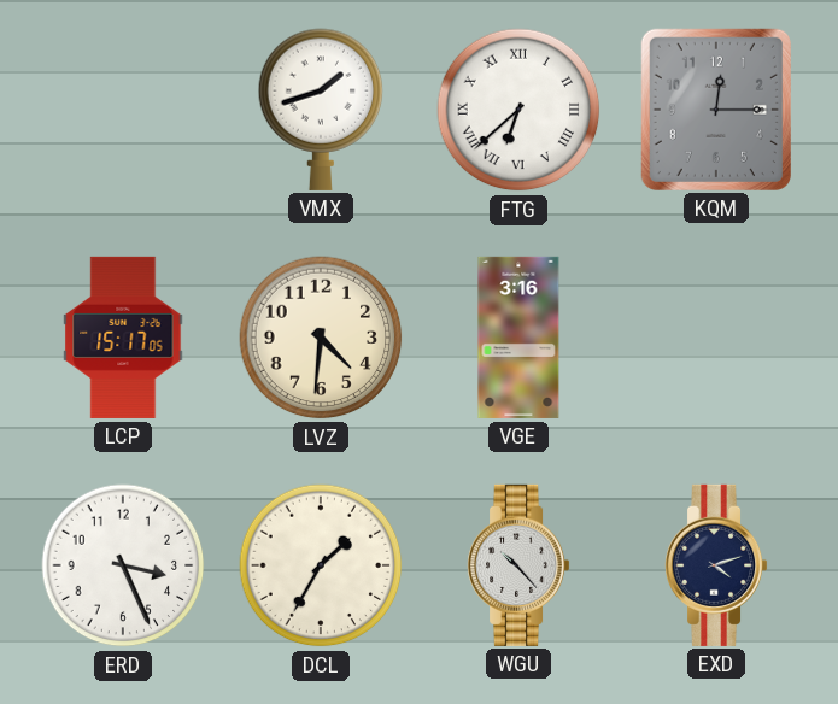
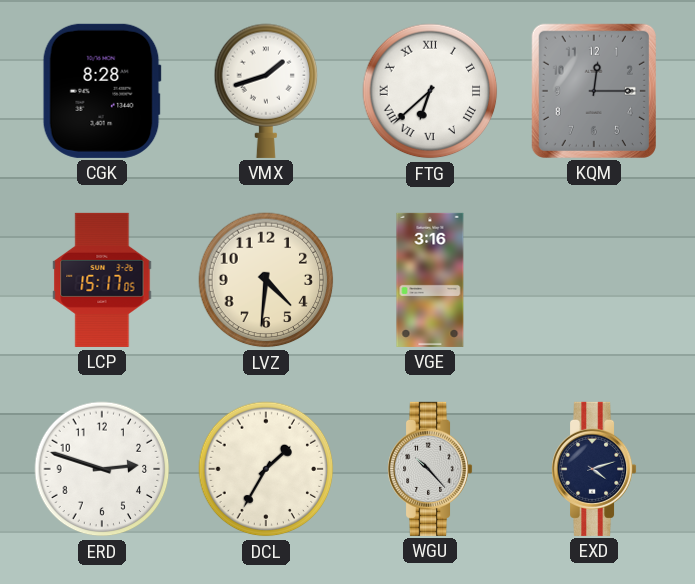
CGK: none -> 8:28
ERD: 3:26 -> 2:48
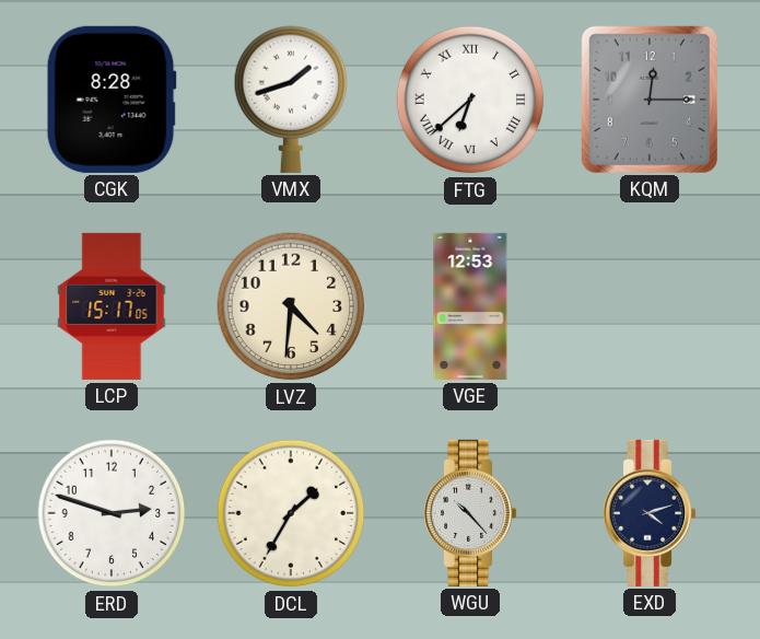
VGE: 3:16 -> 12:53
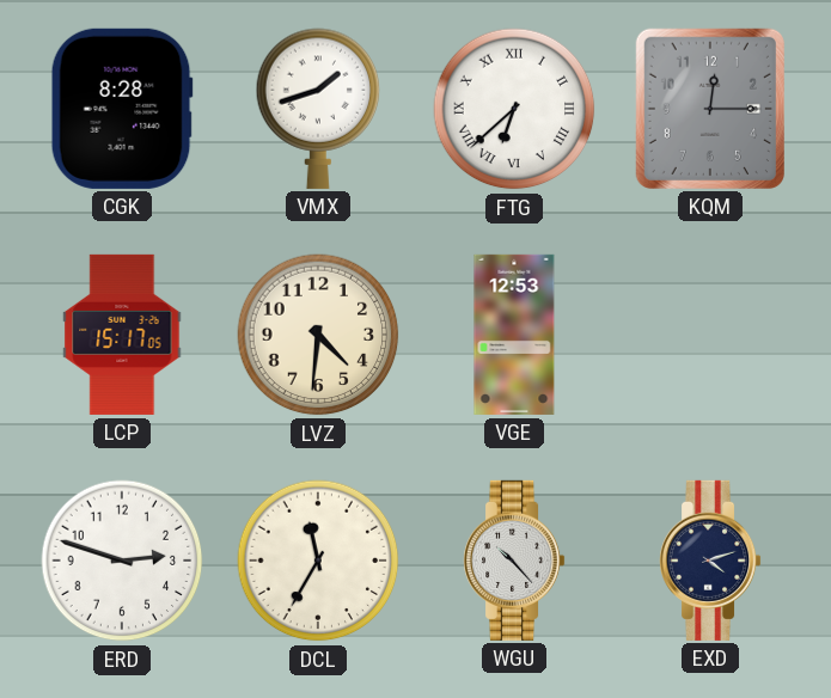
DCL: 1:35 -> 11:35
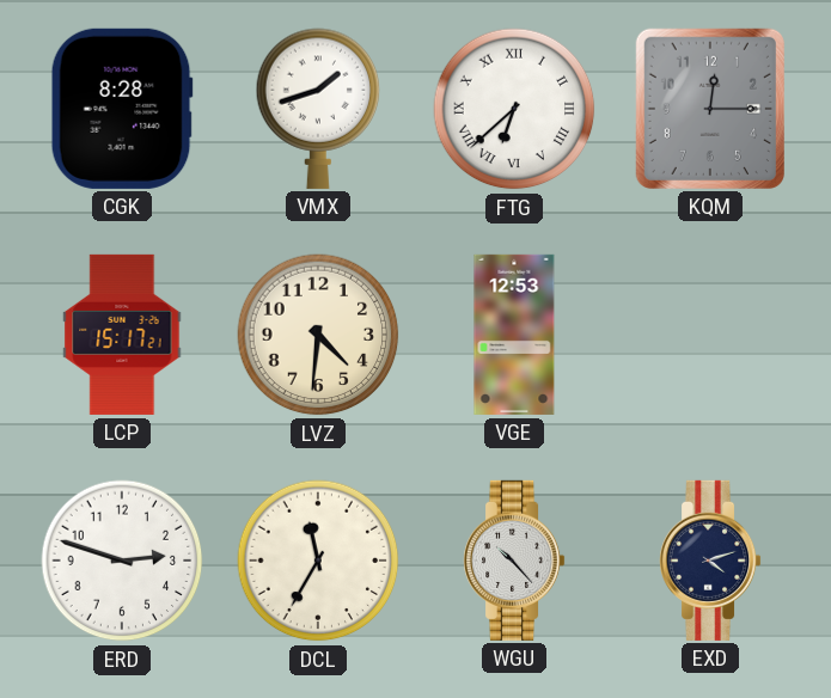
LCP: 15:17:05 -> 15:17:21
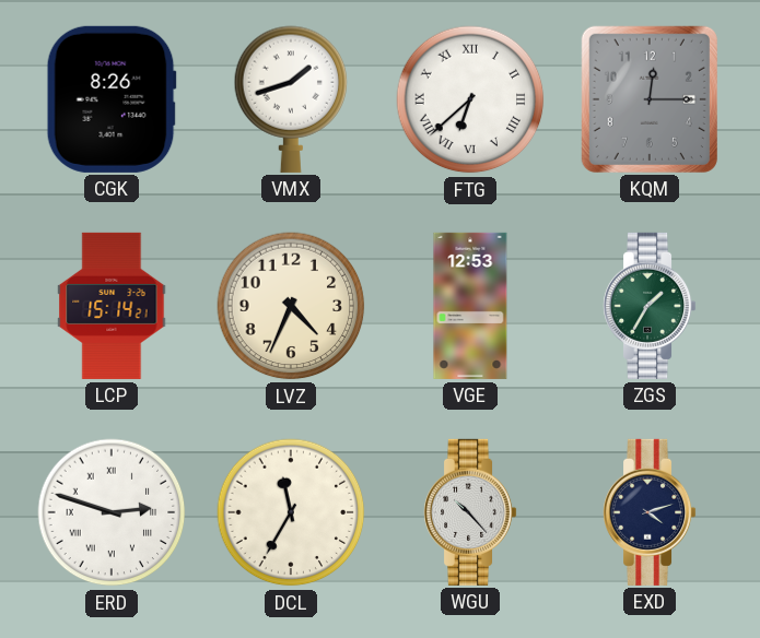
CGK: 8:28 -> 8:26
LCP: 15:17 -> 15:14
LVZ: 4:31 -> 4:34
ZGS: none -> 1:35
ERD numerals: Arabic -> Roman
